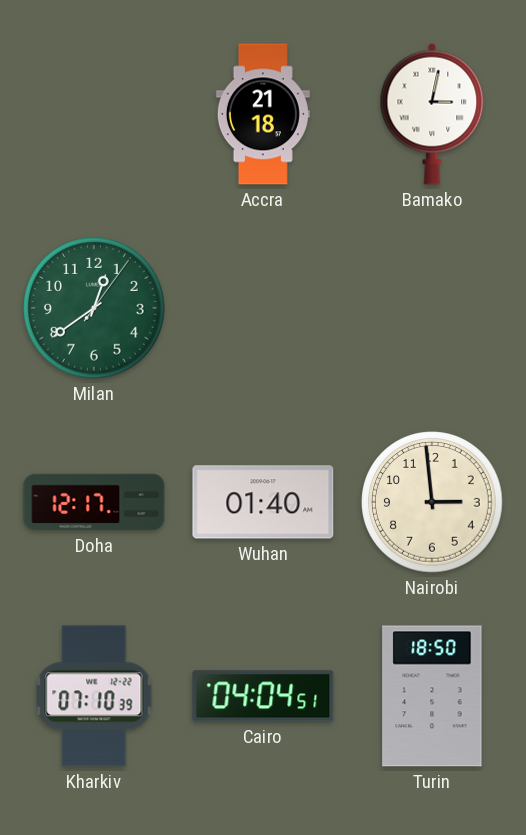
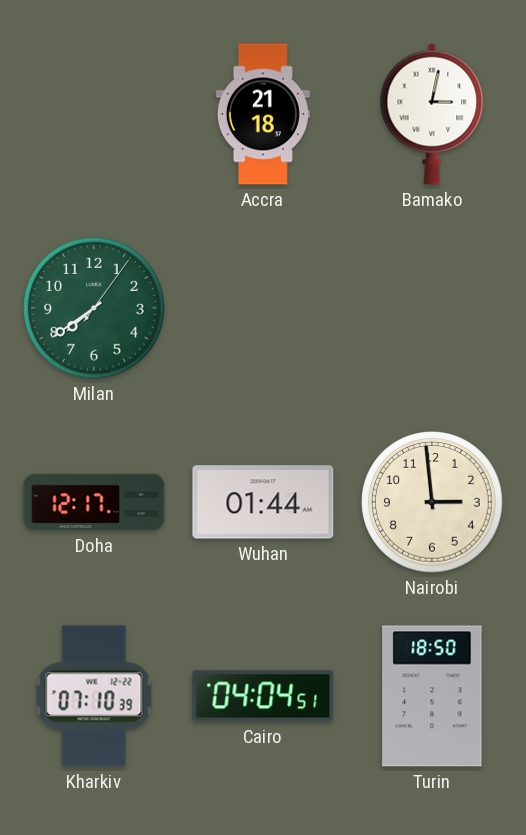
Milan: 12:39 -> 7:39
Wuhan: 01:40 -> 01:44
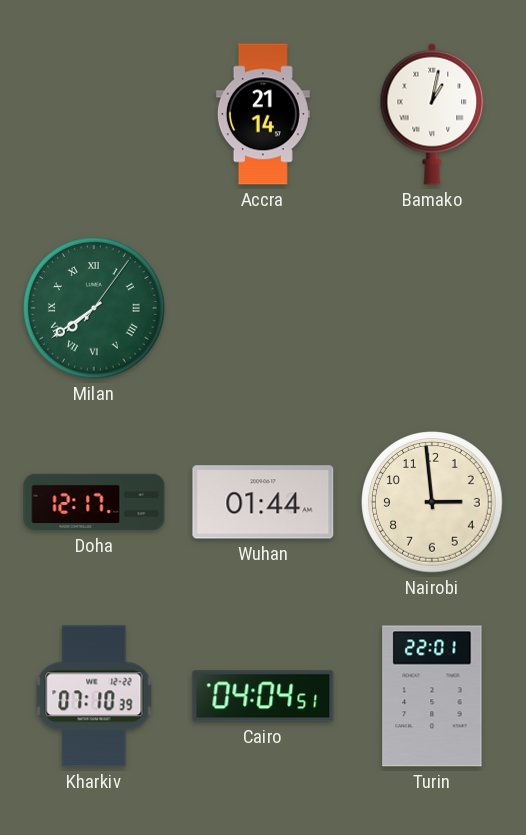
Accra: 21:18 -> 21:14
Bamako: 3:02 -> 1:02
Milan numerals: Arabic -> Roman
Turin: 18:50 -> 22:01
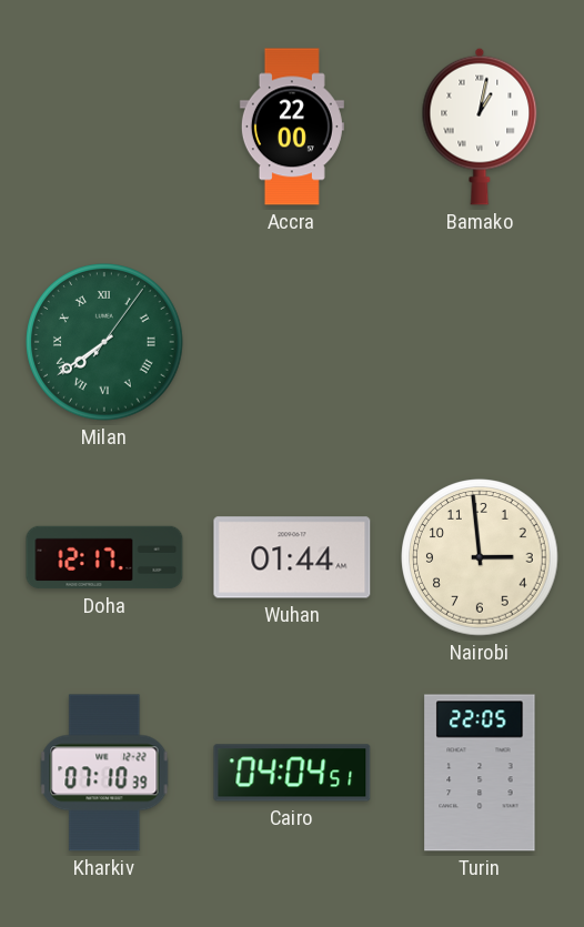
Accra: 21:14 -> 22:00
Turin: 22:01 -> 22:05
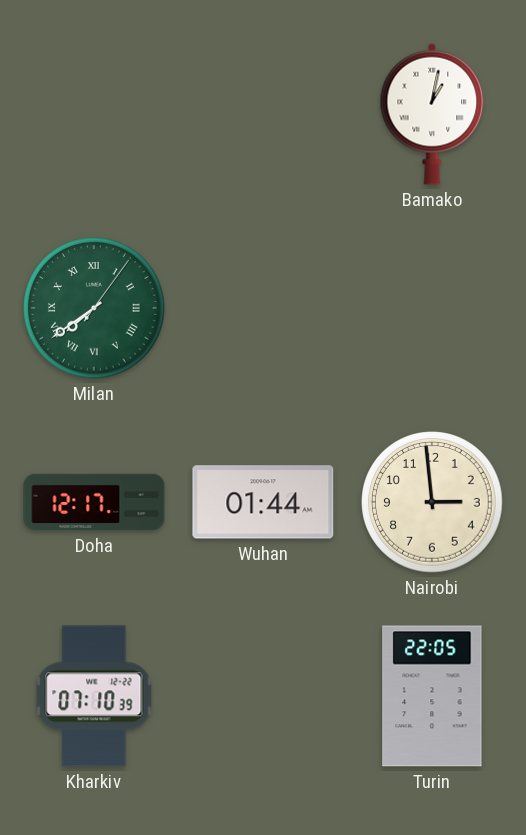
Accra: 22:00 -> none
Cairo: 04:04 -> none
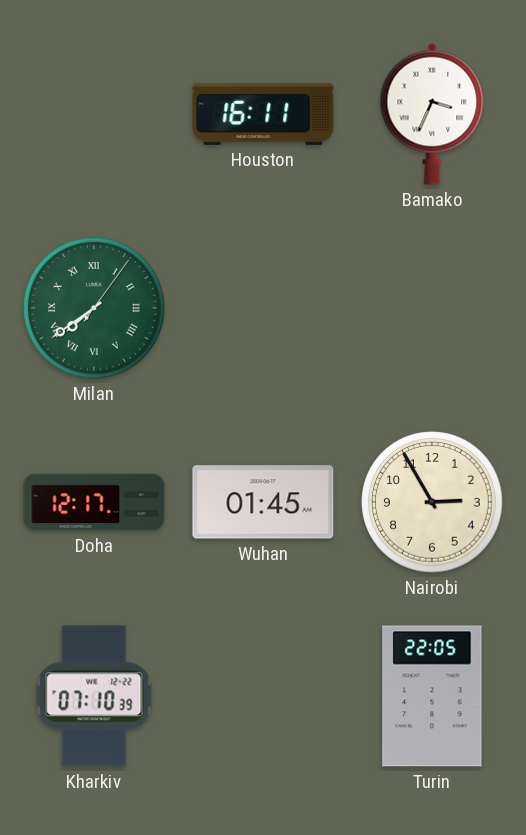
Houston: none -> 16:11
Bamako: 1:02 -> 3:34
Wuhan: 01:44 -> 01:45
Nairobi: 2:59 -> 2:55
